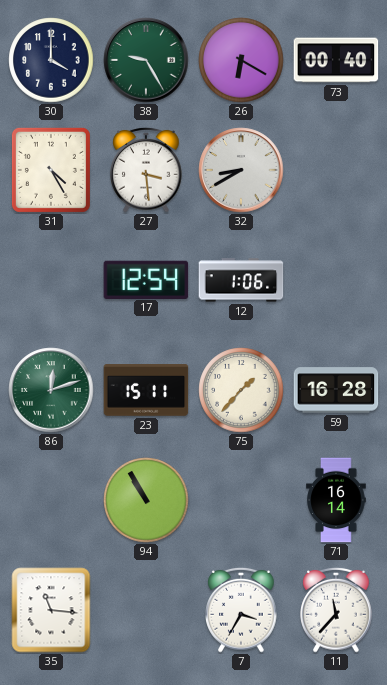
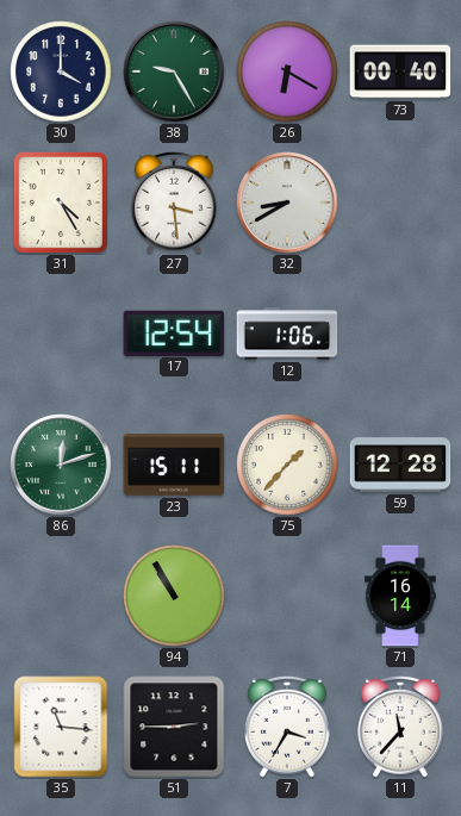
59: 16:28 -> 12:28
51: none -> 2:45
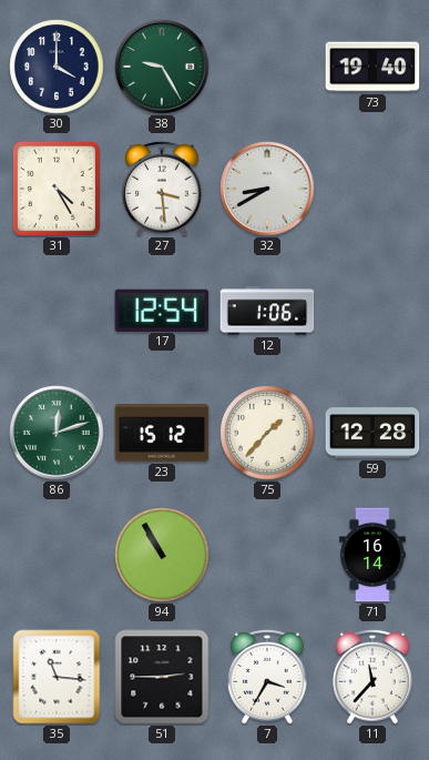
26: 6:20 -> none
73: 00:40 -> 19:40
23: 15:11 -> 15:12
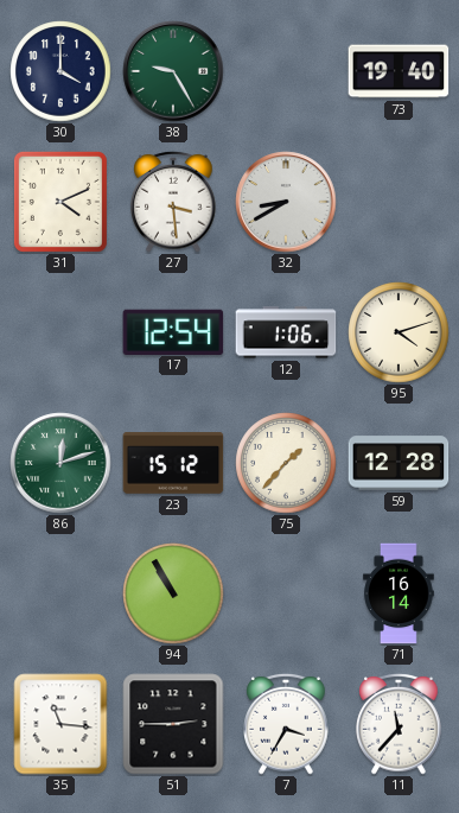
31: 4:25 -> 4:11
95: none -> 4:12
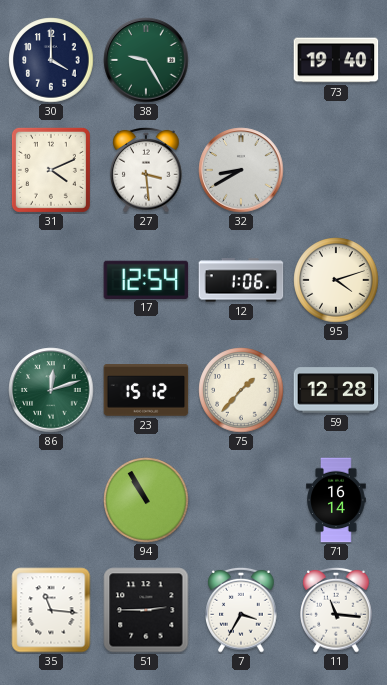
11: 11:37 -> 11:16
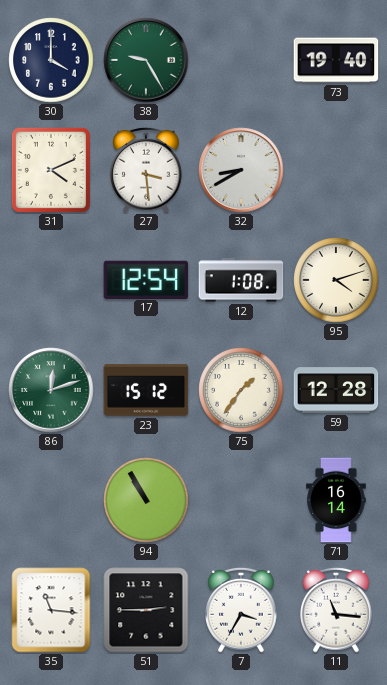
12: 1:06 -> 1:08
75: 1:37 -> 1:36
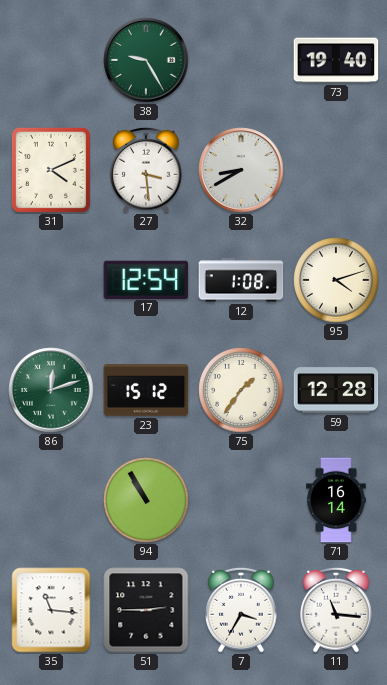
30: 4:00 -> none
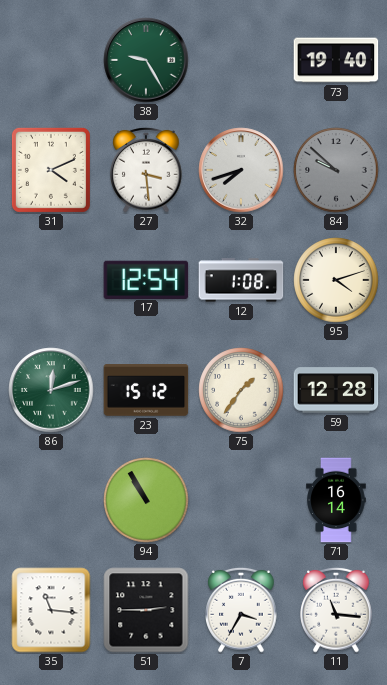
32: 8:40 -> 7:42
84: none -> 9:52
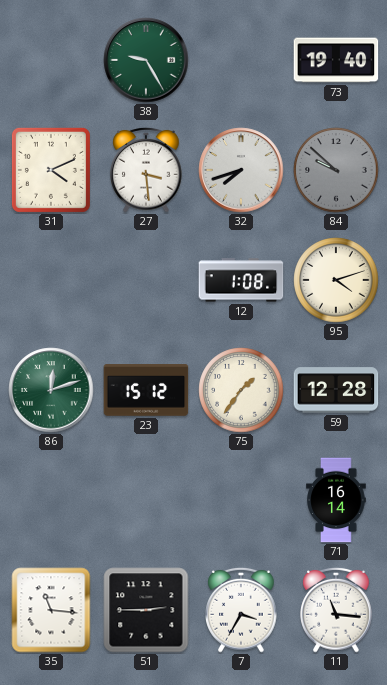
17: 12:54 -> none
94: 10:55 -> none
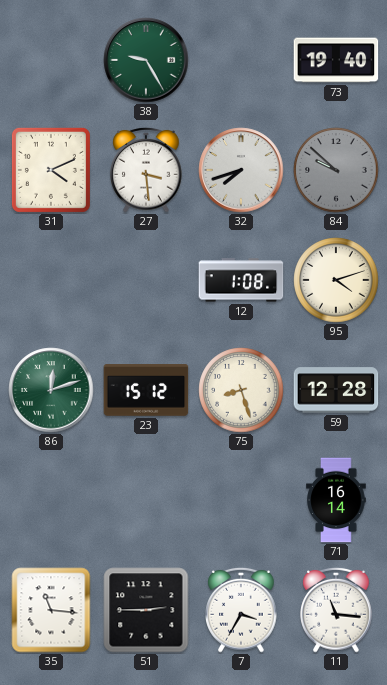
75: 1:36 -> 8:27
